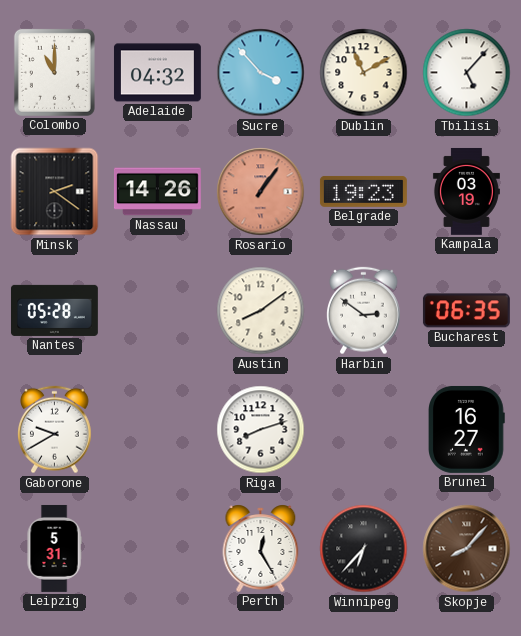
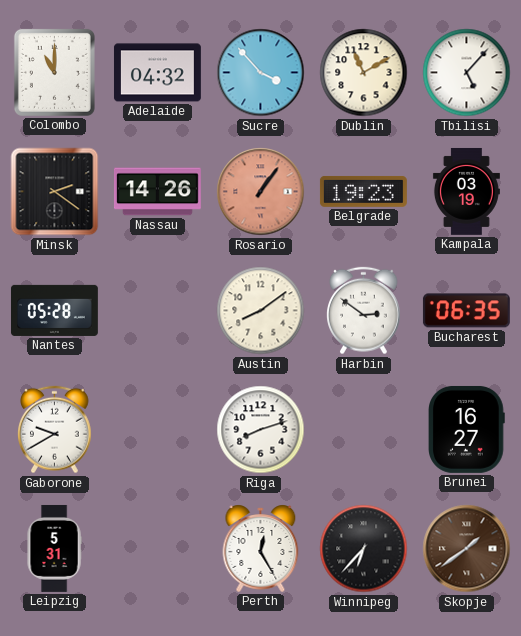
Skopje: 8:07 -> 1:39
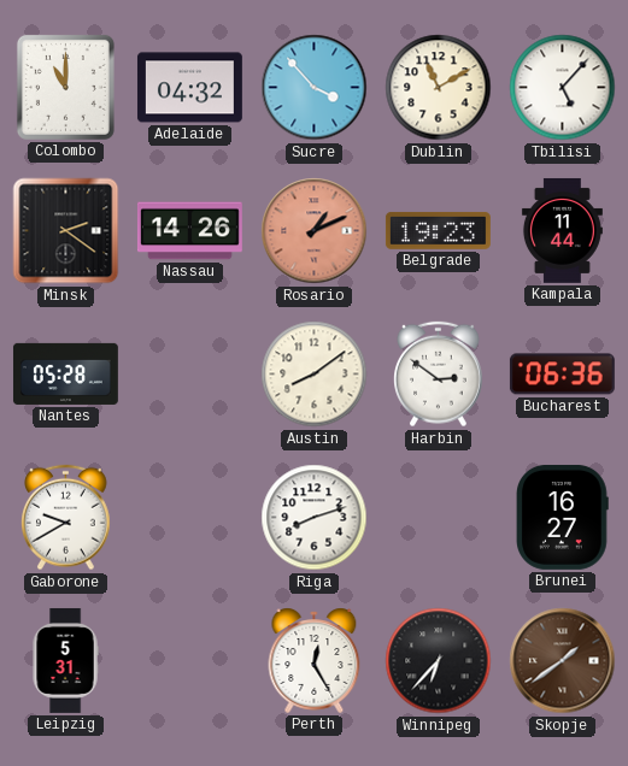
Rosario: 1:06 -> 1:11
Kampala: 03:19 -> 11:44
Bucharest: 06:35 -> 06:36
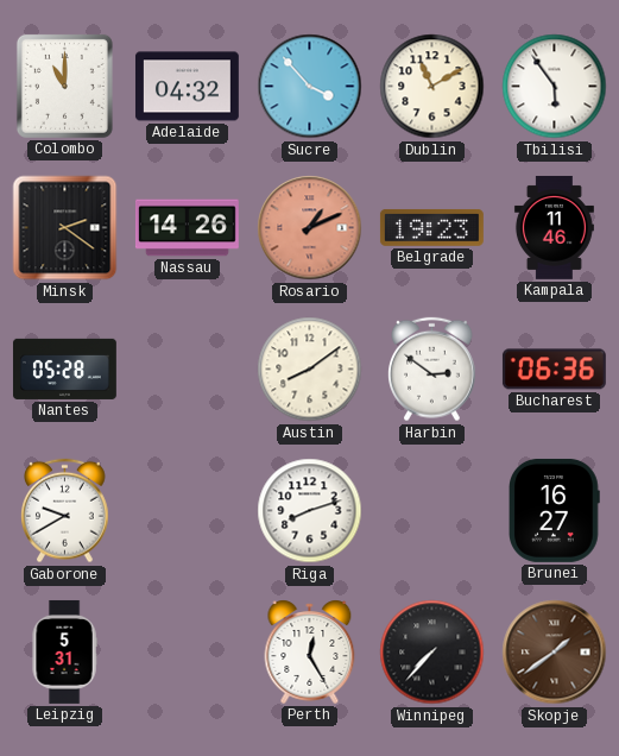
Tbilisi: 5:07 -> 5:54
Kampala: 11:44 -> 11:46
Winnipeg: 6:37 -> 7:37
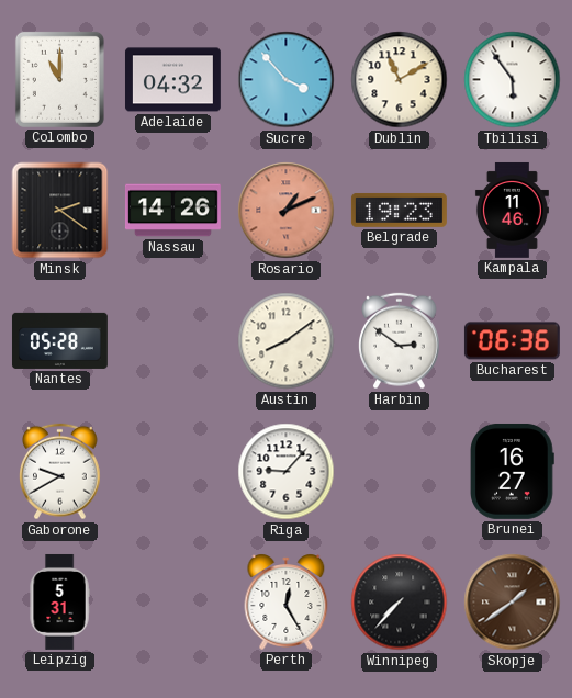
Riga: 8:12 -> 9:07
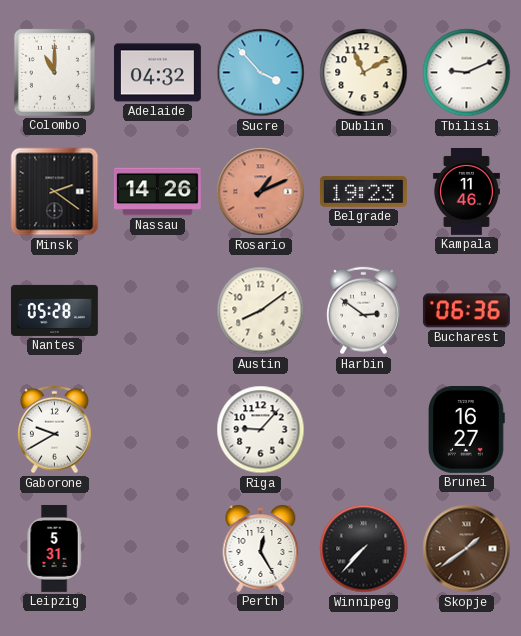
Tbilisi: 5:54 -> 9:11
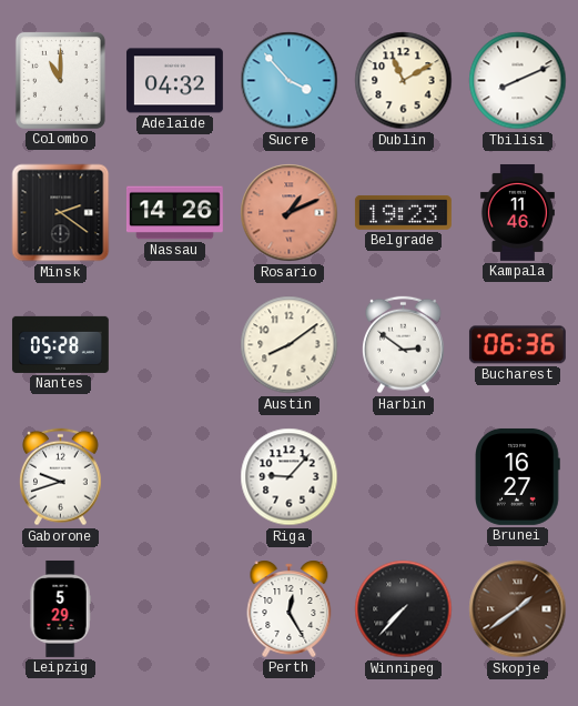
Tbilisi: 9:11 -> 8:11
Gaborone: 9:40 -> 9:42
Leipzig: 5:31 -> 5:29
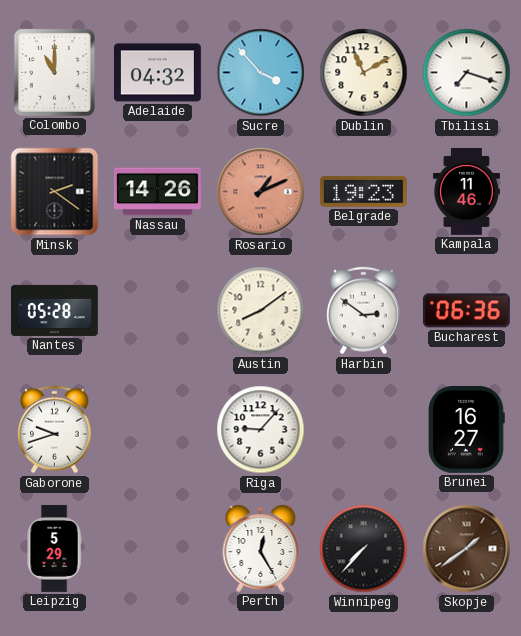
Tbilisi: 8:11 -> 7:18
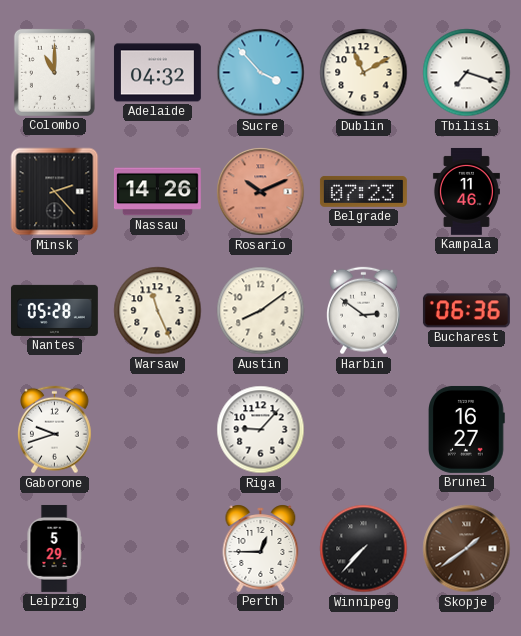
Minsk: 2:21 -> 2:23
Rosario: 1:11 -> 10:11
Belgrade: 19:23 -> 07:23
Warsaw: none -> 11:26
Perth: 12:25 -> 12:45
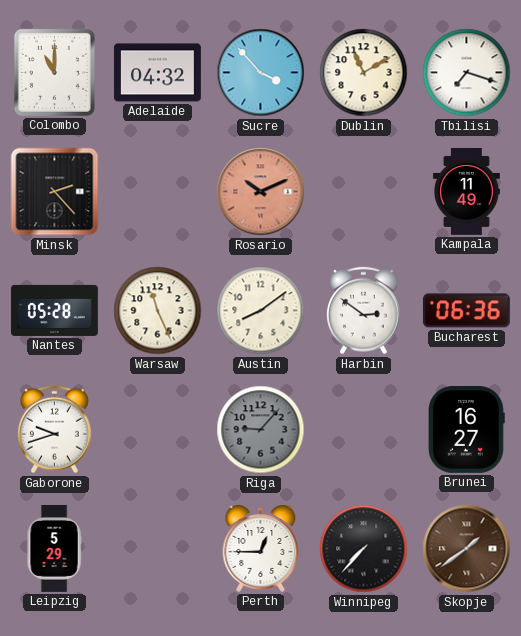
Nassau: 14:26 -> none
Belgrade: 07:23 -> none
Kampala: 11:46 -> 11:49
Riga dial: white -> grey
